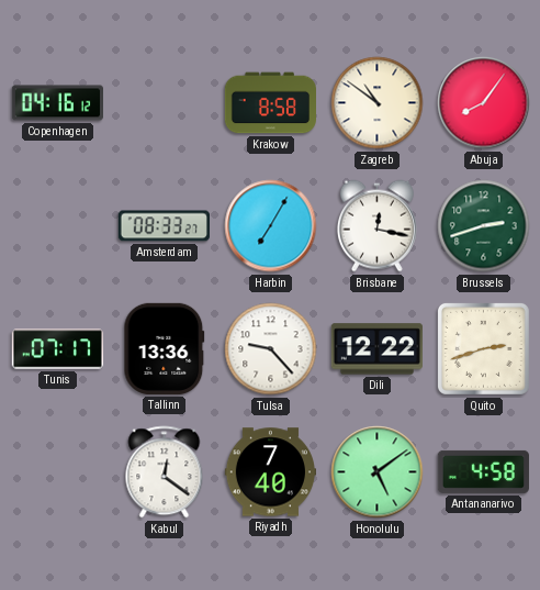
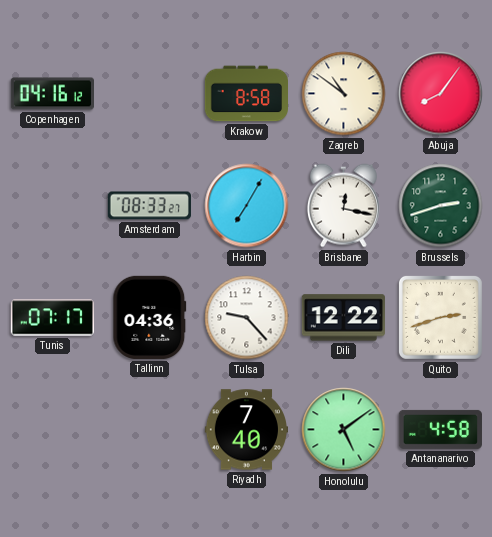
Tallinn: 13:36 -> 04:36
Kabul: 12:21 -> none
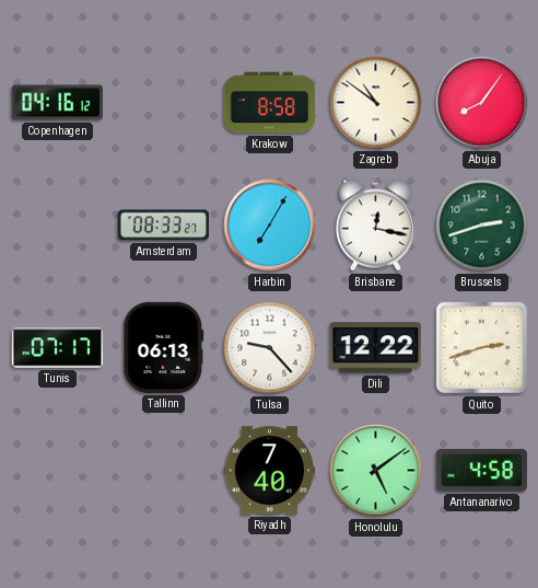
Tallinn: 04:36 -> 06:13
